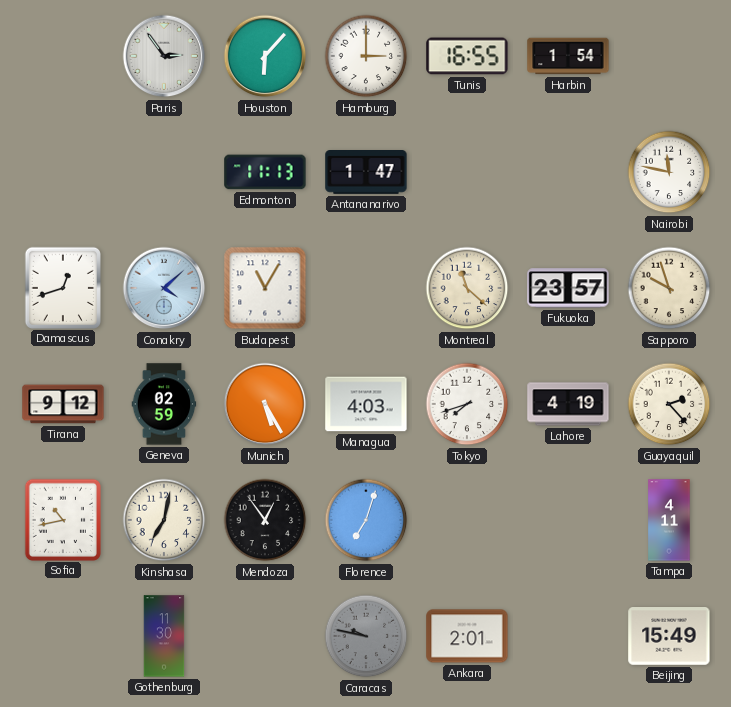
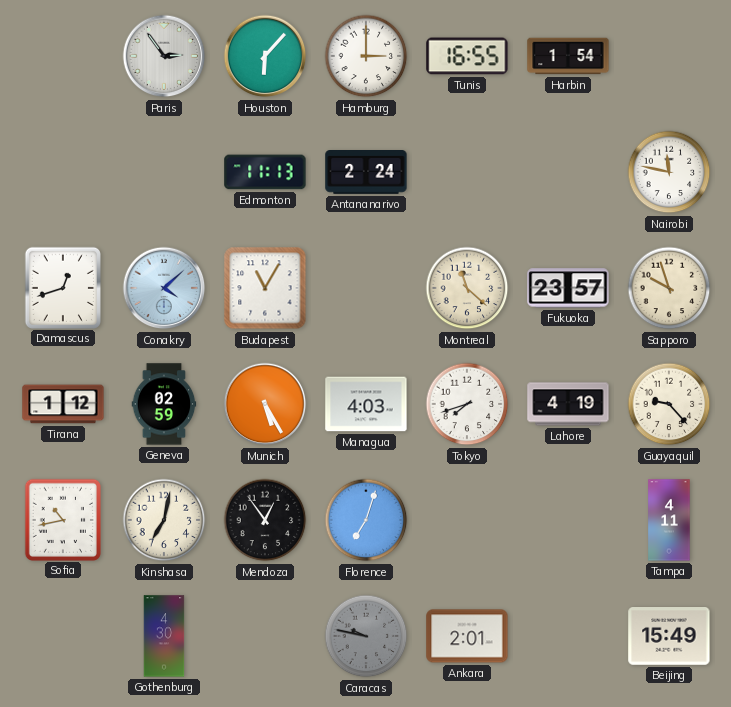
Antananarivo: 1:47 -> 2:24
Tirana: 9:12 -> 1:12
Guayaquil: 2:23 -> 9:23
Gothenburg: 11:30 -> 4:30
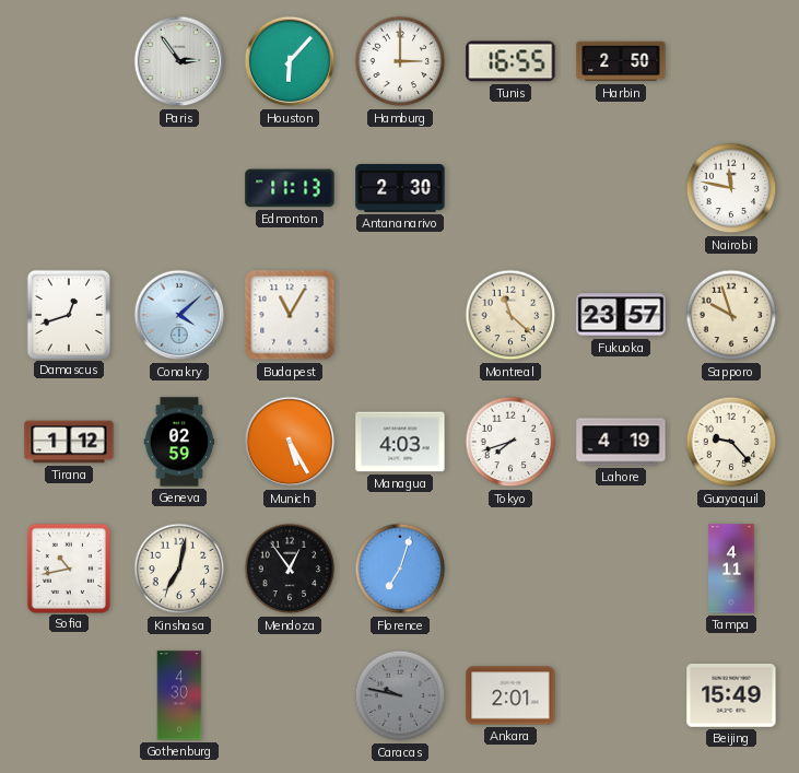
Harbin: 1:54 -> 2:50
Antananarivo: 2:24 -> 2:30
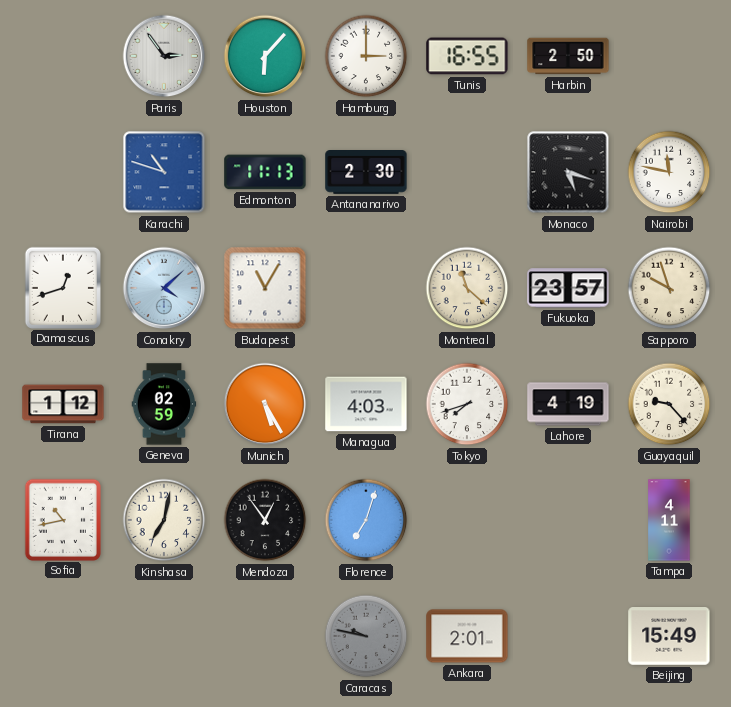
Karachi: none -> 10:48
Monaco: none -> 5:18
Gothenburg: 4:30 -> none
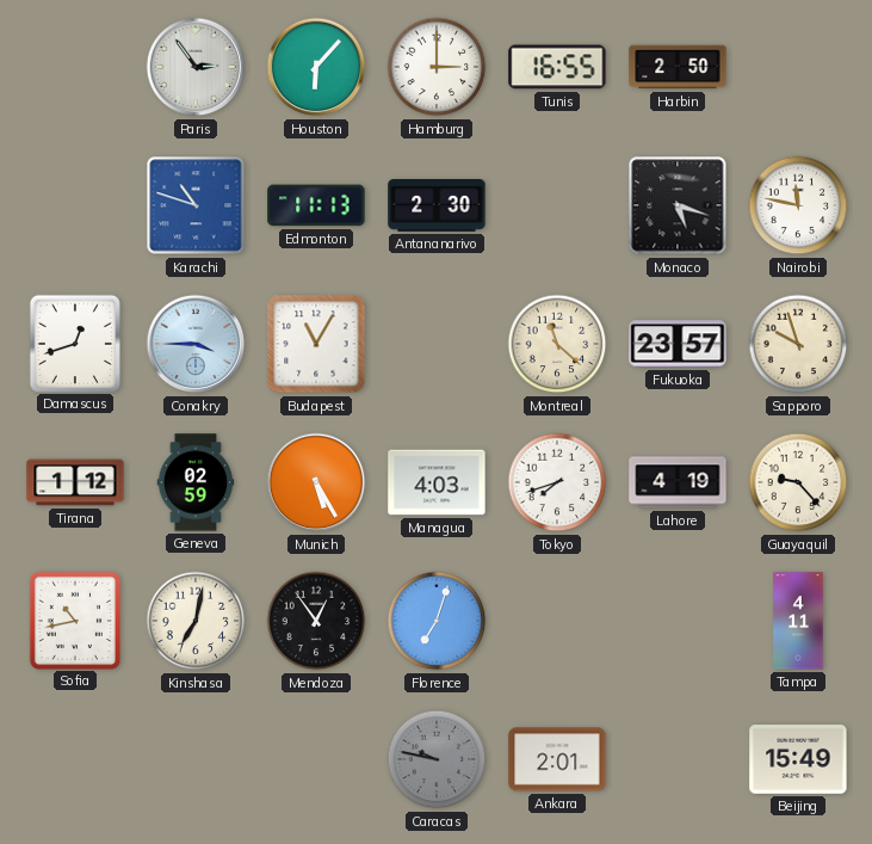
Conakry: 4:08 -> 3:45
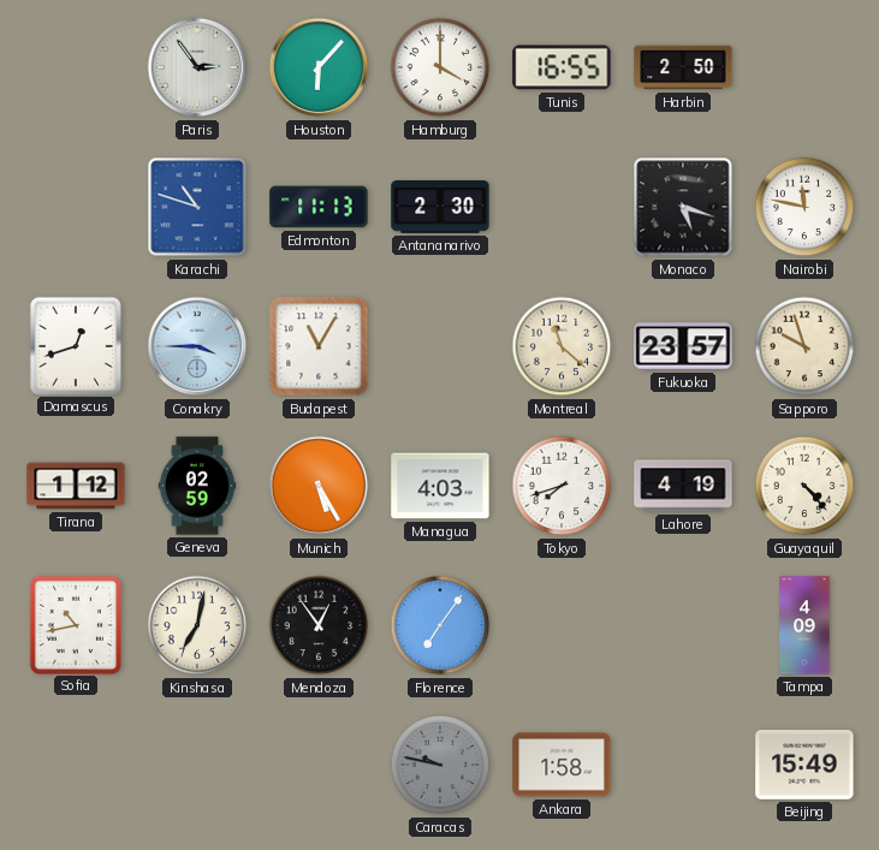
Hamburg: 3:00 -> 4:00
Guayaquil: 9:23 -> 4:23
Florence: 7:03 -> 7:06
Tampa: 4:11 -> 4:09
Ankara: 2:01 -> 1:58
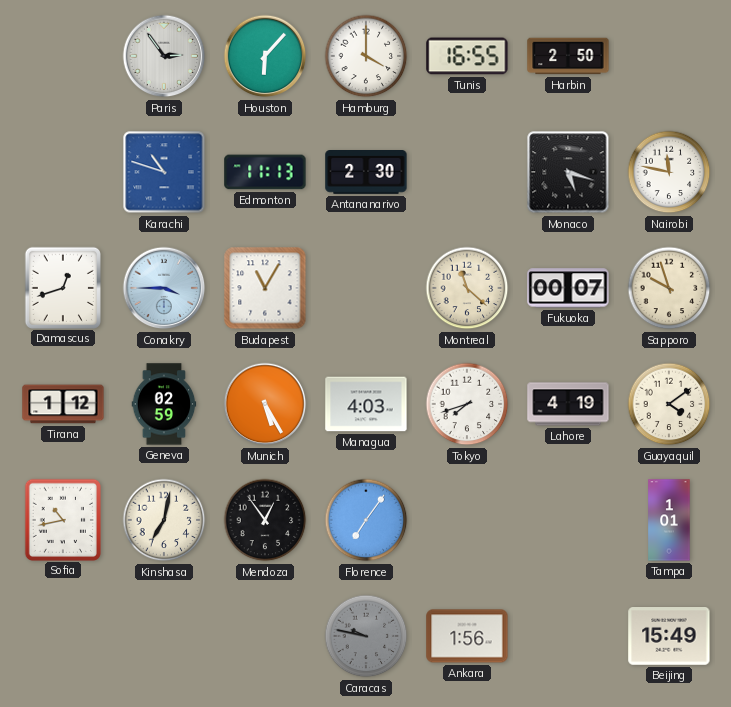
Fukuoka: 23:57 -> 00:07
Guayaquil: 4:23 -> 4:09
Tampa: 4:09 -> 1:01
Ankara: 1:58 -> 1:56
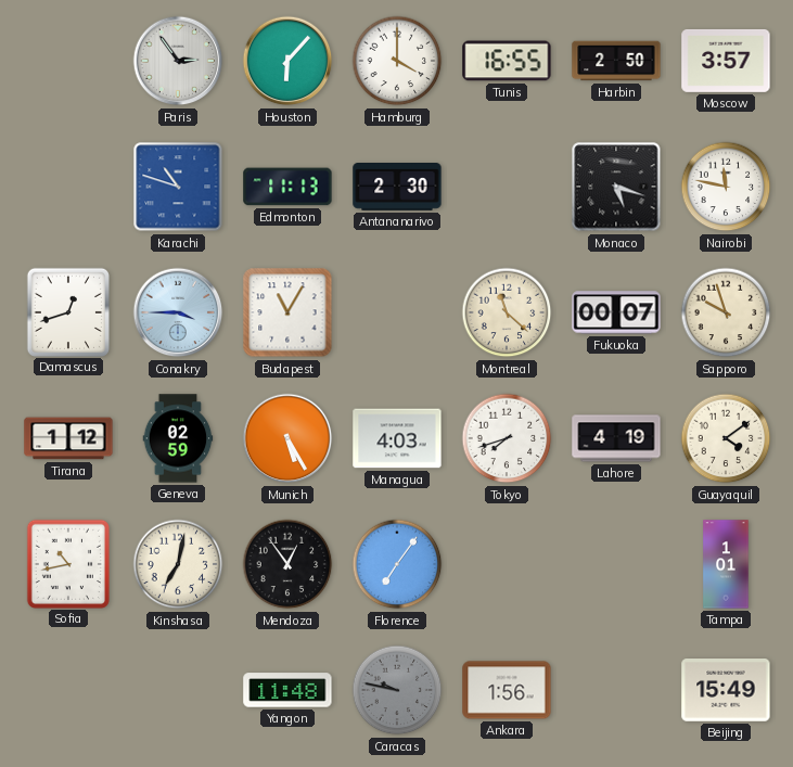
Moscow: none -> 3:57
Yangon: none -> 11:48
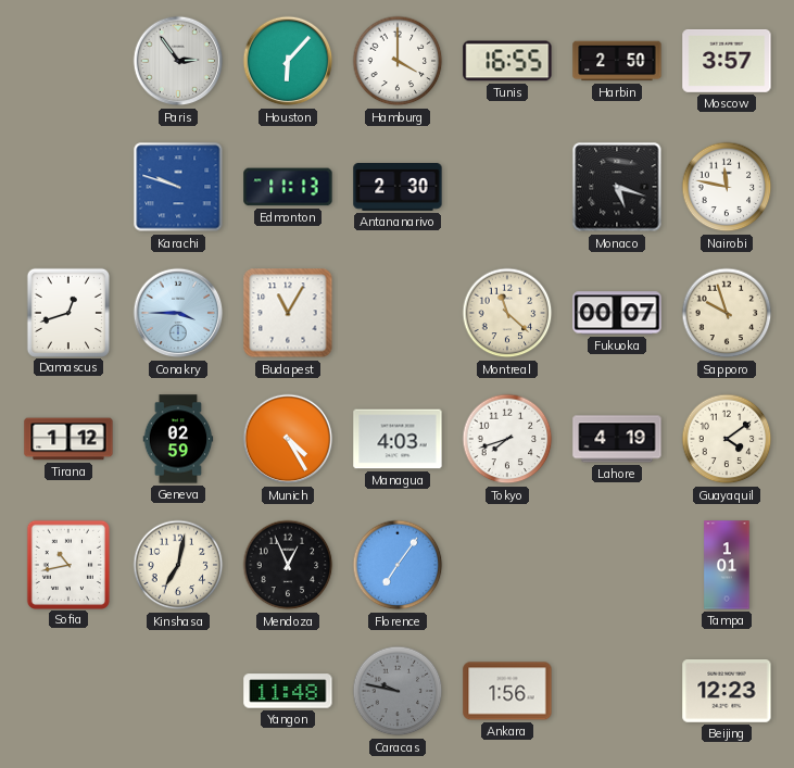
Karachi: 10:48 -> 9:48
Munich: 5:25 -> 4:25
Mendoza: 12:54 -> 12:56
Beijing: 15:49 -> 12:23
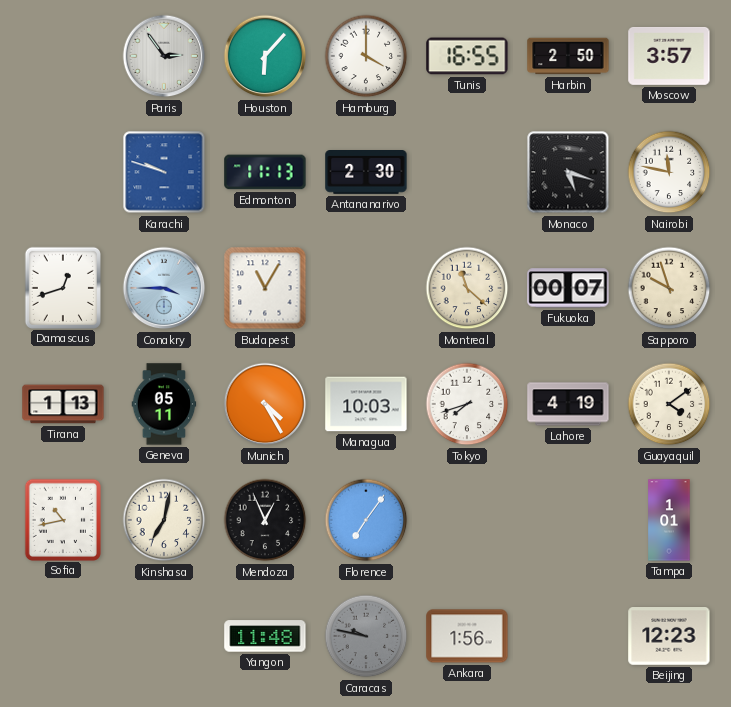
Tirana: 1:12 -> 1:13
Geneva: 02:59 -> 05:11
Managua: 4:03 -> 10:03
